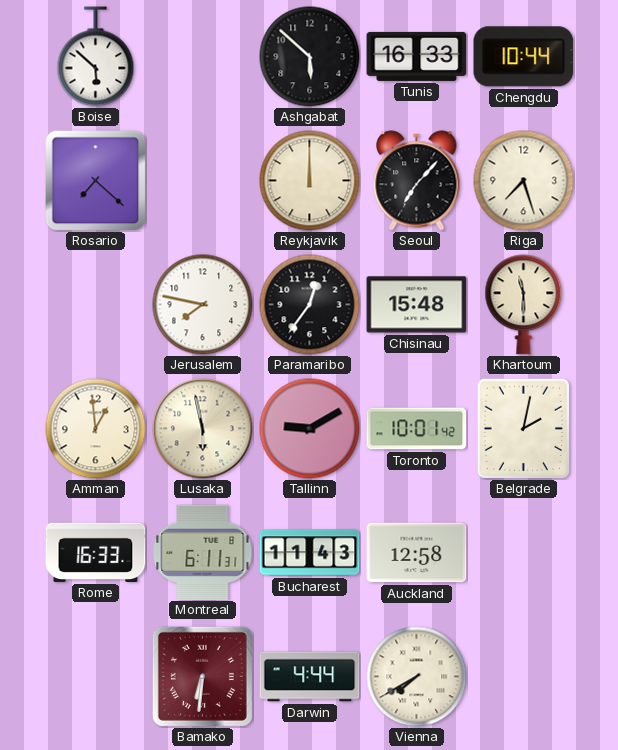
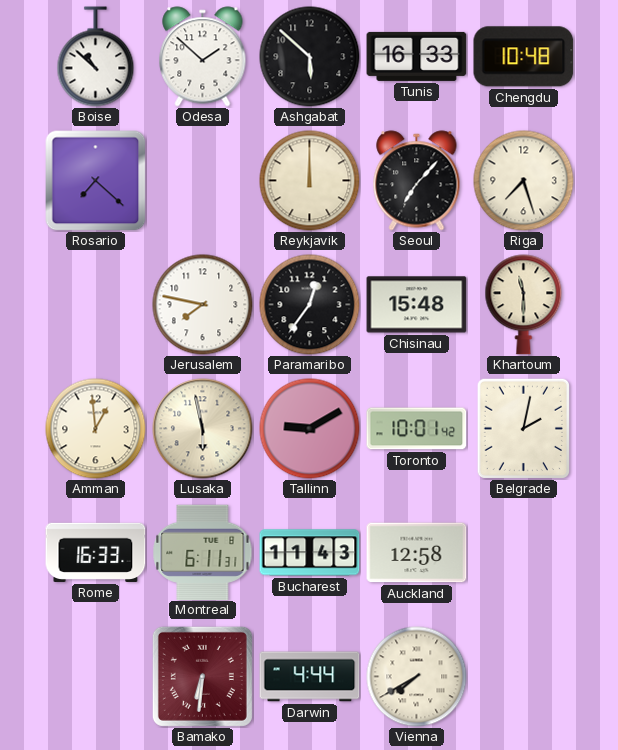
Boise: 5:52 -> 10:52
Odesa: none -> 1:52
Chengdu: 10:44 -> 10:48
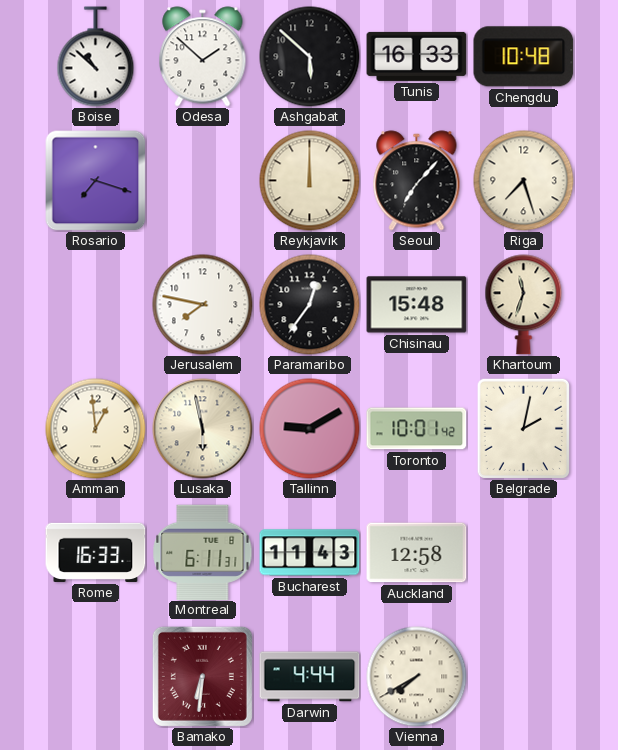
Rosario: 7:22 -> 7:18
Khartoum: 11:30 -> 11:33
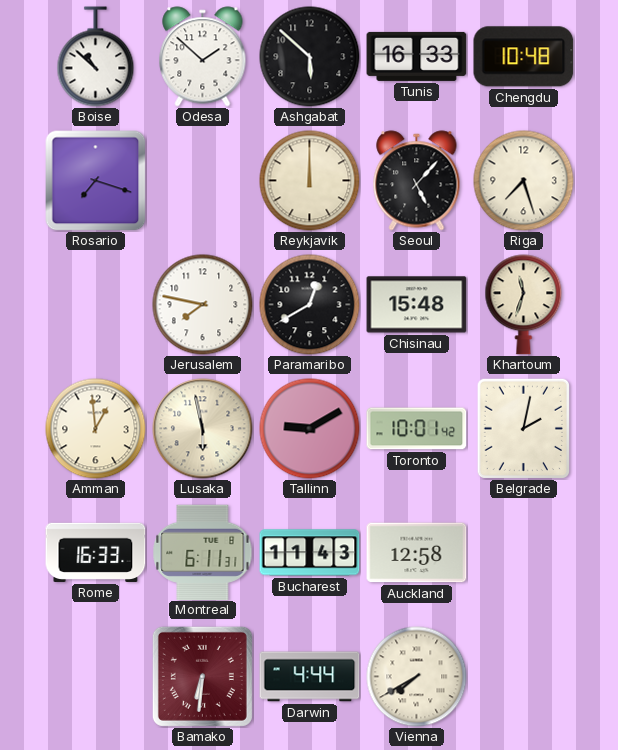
Seoul: 7:07 -> 5:07
Paramaribo: 12:36 -> 12:40
